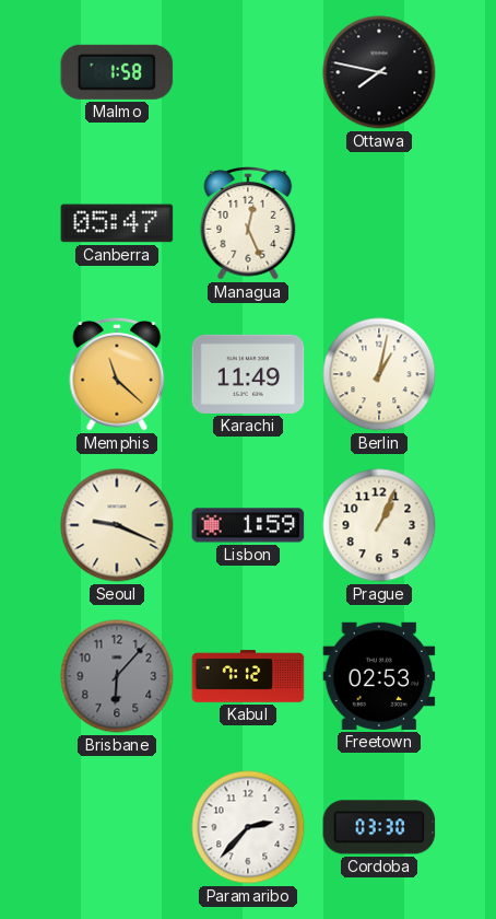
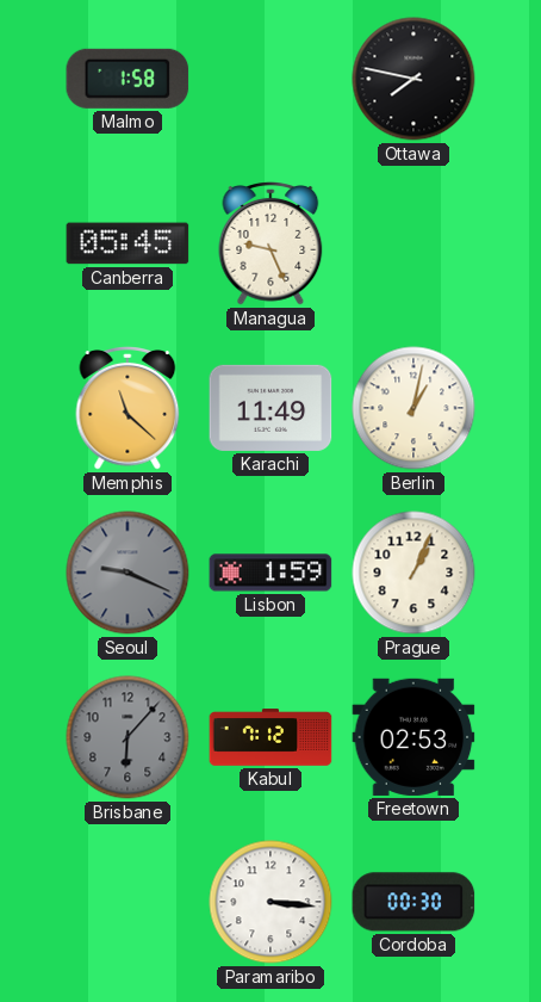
Canberra: 05:47 -> 05:45
Managua: 12:26 -> 9:26
Seoul dial: cream -> grey
Paramaribo: 2:37 -> 3:16
Cordoba: 03:30 -> 00:30
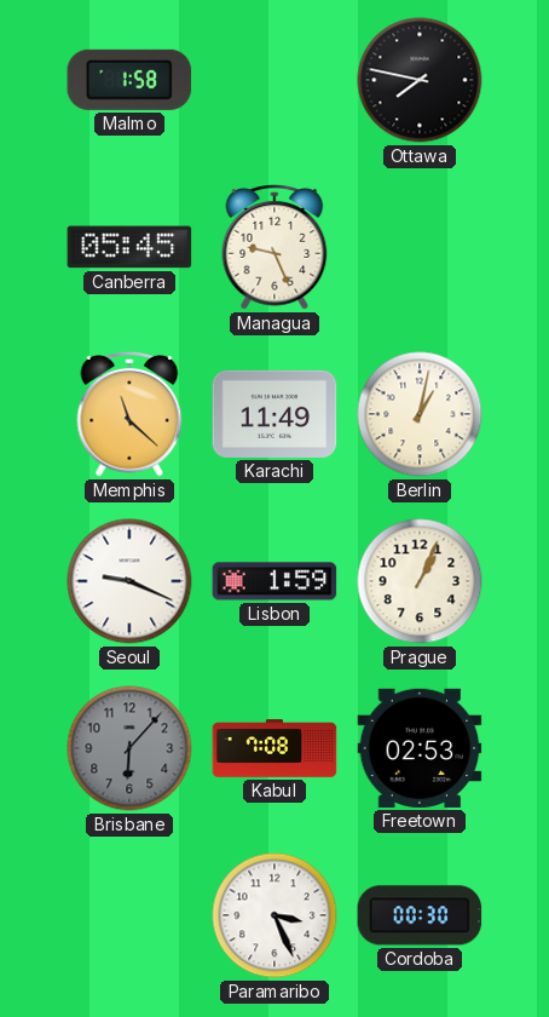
Seoul dial: grey -> white
Kabul: 7:12 -> 7:08
Paramaribo: 3:16 -> 3:26
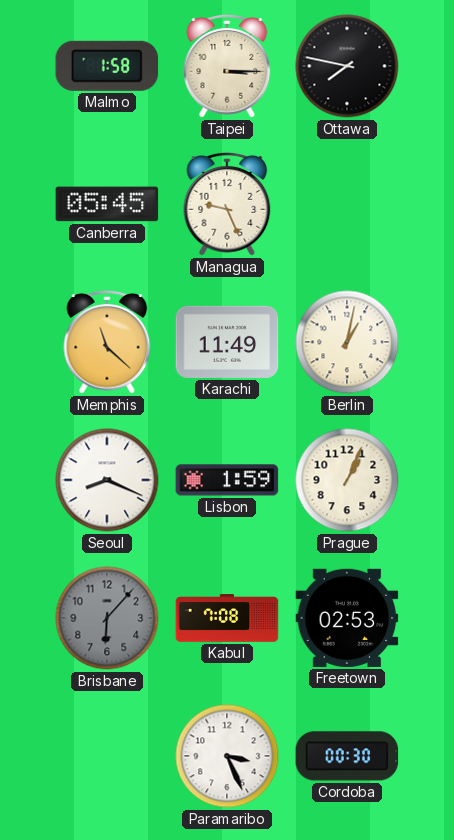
Taipei: none -> 3:15
Seoul: 9:19 -> 8:19
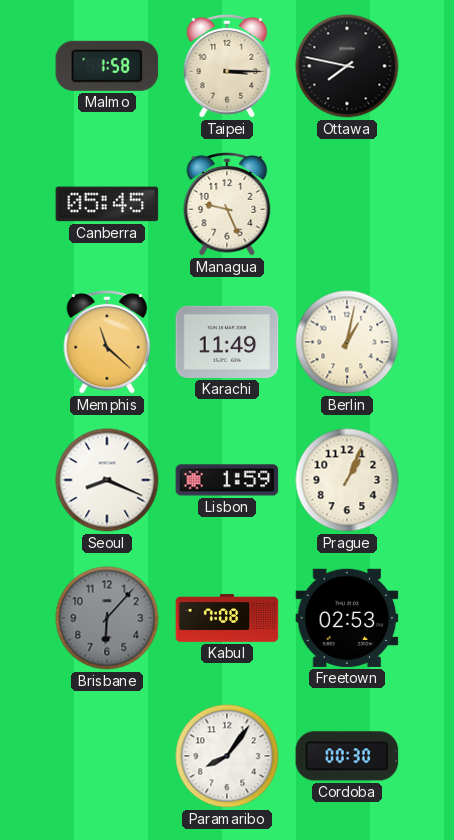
Paramaribo: 3:26 -> 8:06
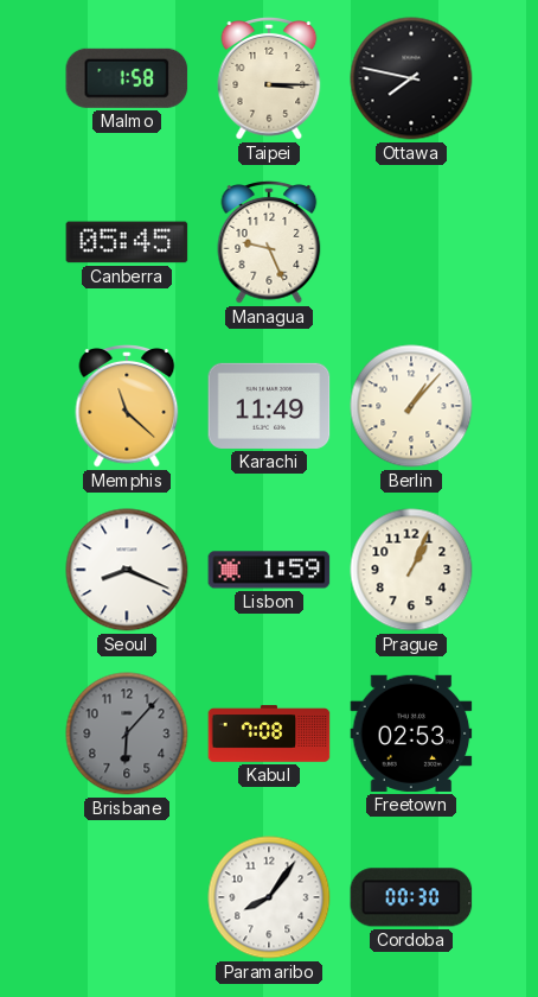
Berlin: 1:02 -> 1:07
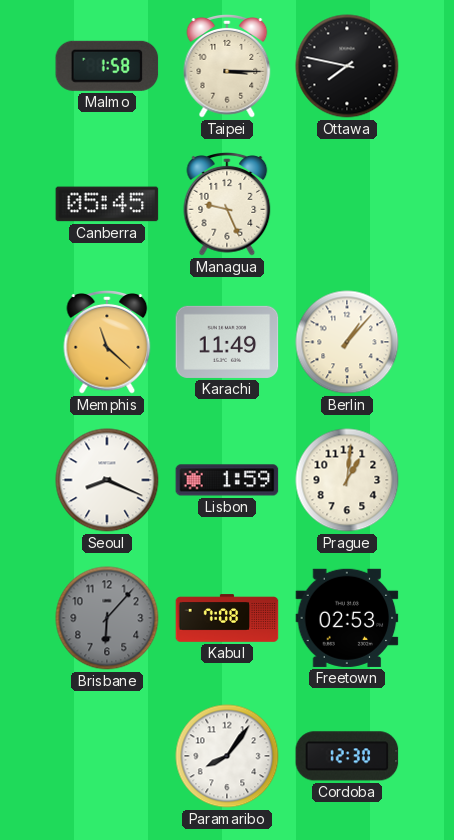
Prague: 1:04 -> 1:01
Cordoba: 00:30 -> 12:30
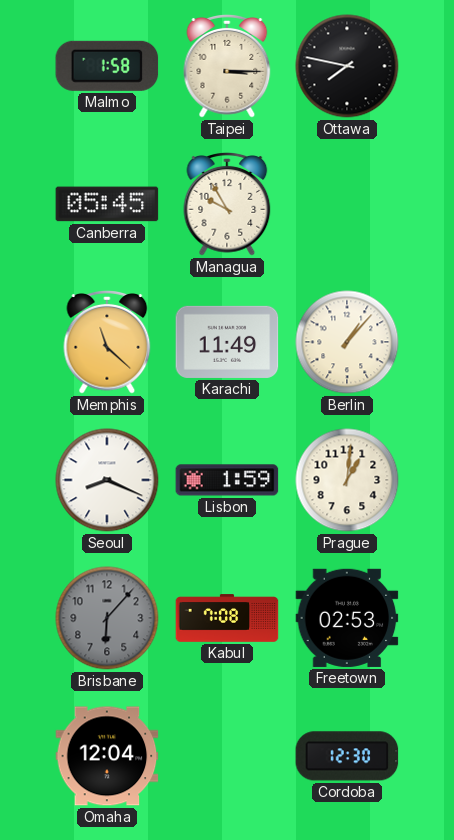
Managua: 9:26 -> 9:55
Omaha: none -> 12:04
Paramaribo: 8:06 -> none
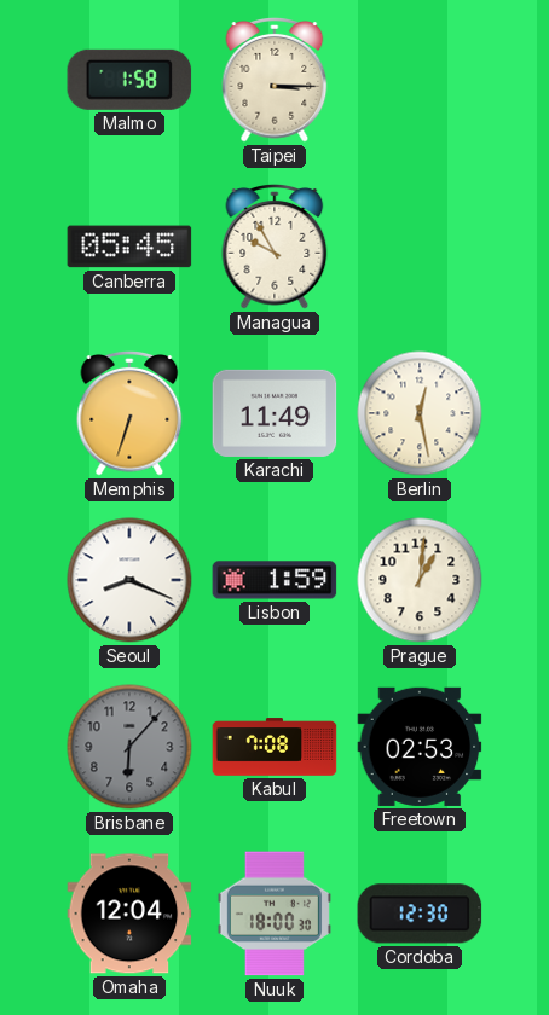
Ottawa: 7:47 -> none
Memphis: 11:22 -> 6:33
Berlin: 1:07 -> 12:28
Nuuk: none -> 18:00
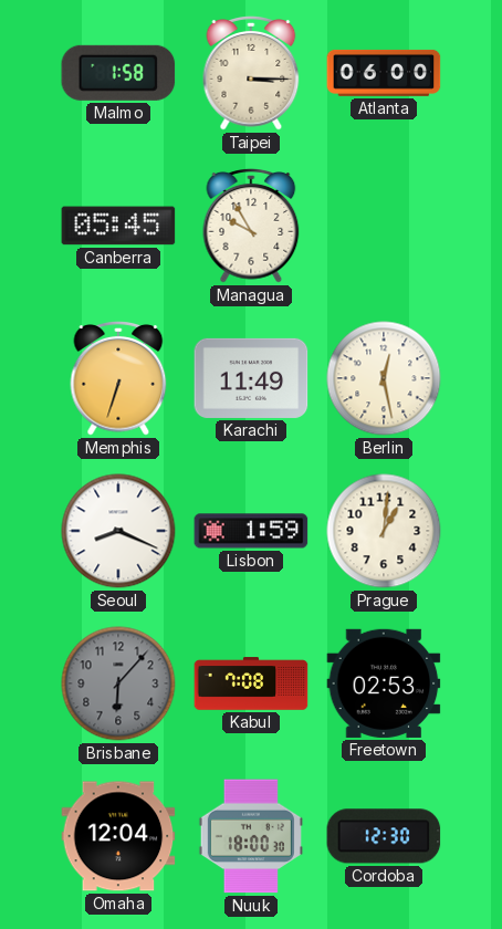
Atlanta: none -> 06:00
